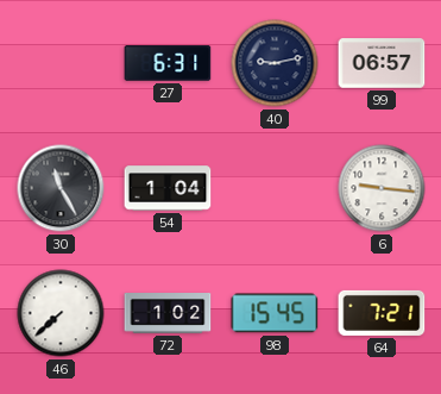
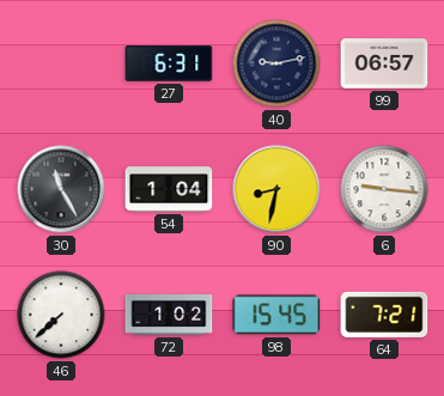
90: none -> 8:32
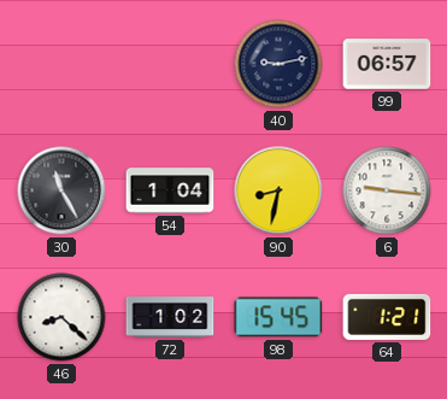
27: 6:31 -> none
46: 7:38 -> 8:22
64: 7:21 -> 1:21
